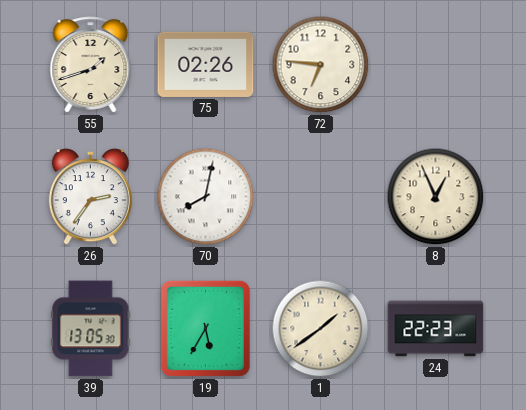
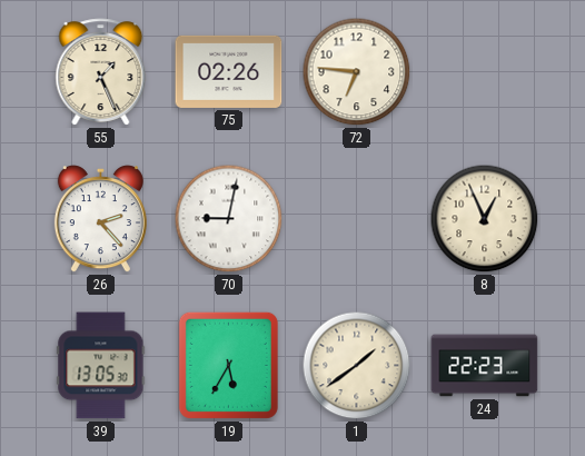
55: 1:42 -> 1:26
26: 2:36 -> 2:23
70: 8:02 -> 9:02
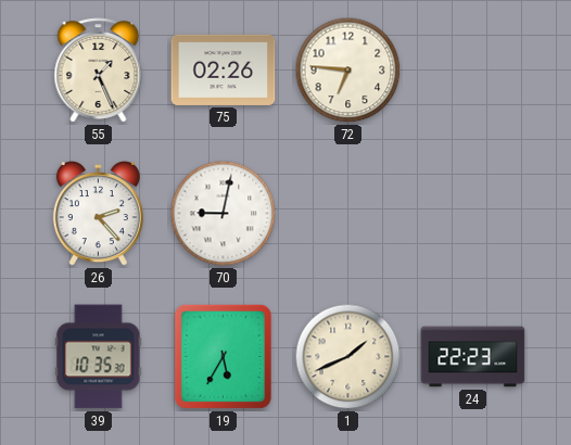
8: 12:56 -> none
39: 13:05 -> 10:35
1: 1:39 -> 1:41
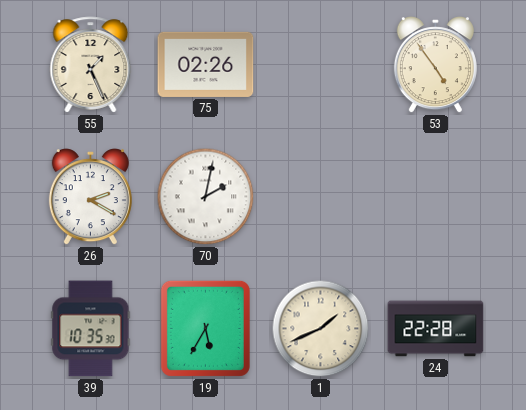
72: 6:46 -> none
53: none -> 4:54
26: 2:23 -> 2:20
70: 9:02 -> 2:02
24: 22:23 -> 22:28
